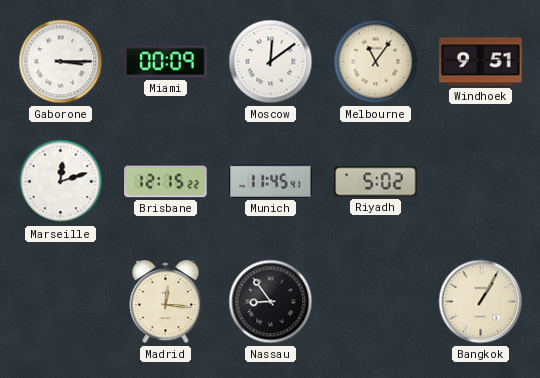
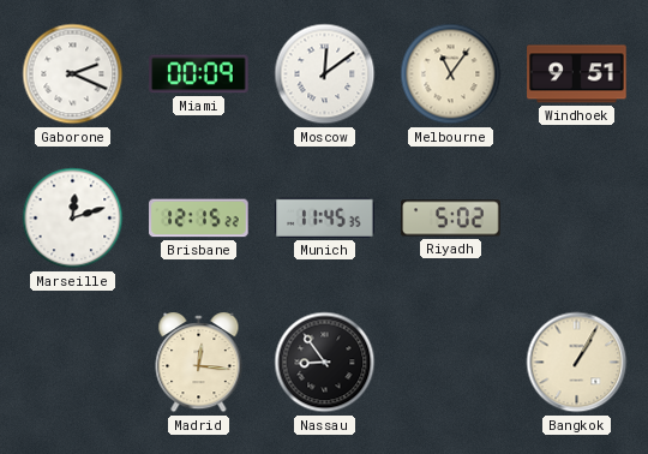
Gaborone: 3:15 -> 2:19
Munich: 11:45:41 -> 11:45:35
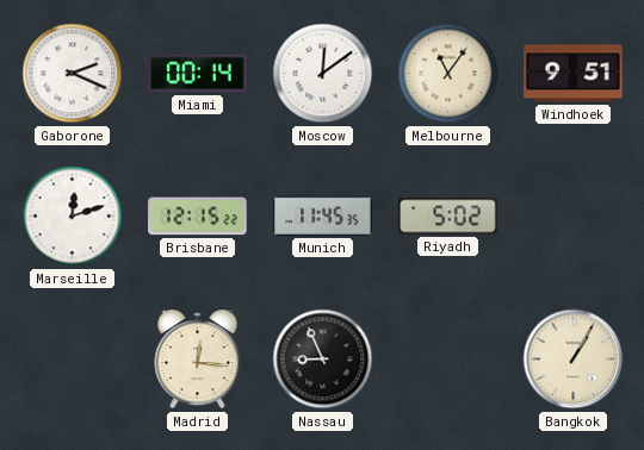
Miami: 00:09 -> 00:14
Nassau: 8:54 -> 8:56
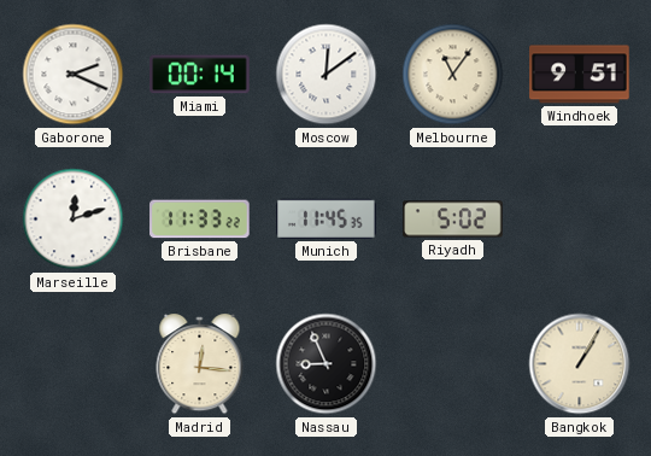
Brisbane: 12:15 -> 11:33
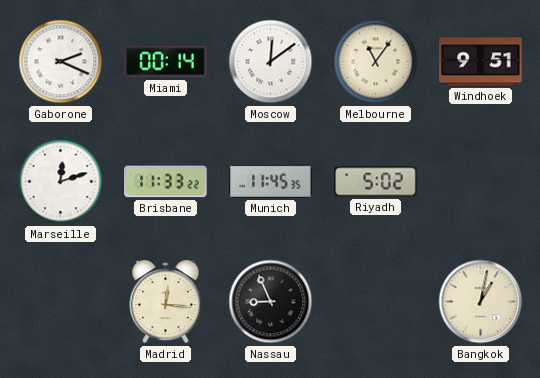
Bangkok: 1:05 -> 1:02
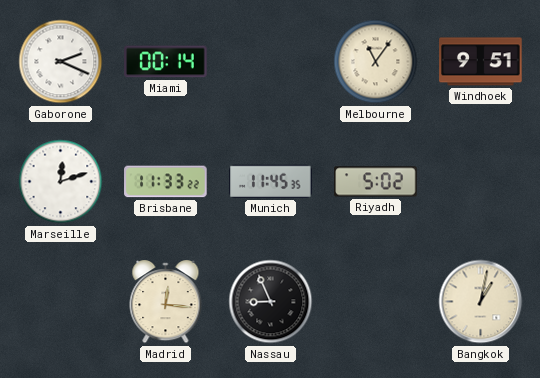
Moscow: 12:09 -> none
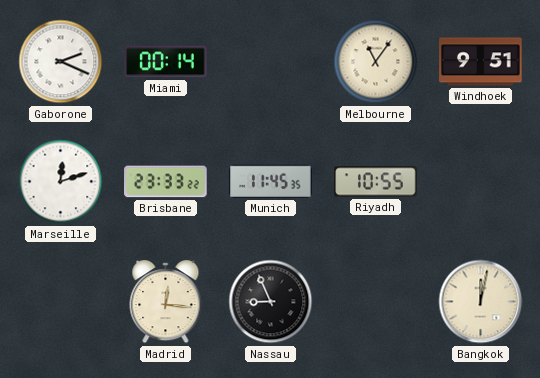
Brisbane: 11:33 -> 23:33
Riyadh: 5:02 -> 10:55
Bangkok: 1:02 -> 12:02
